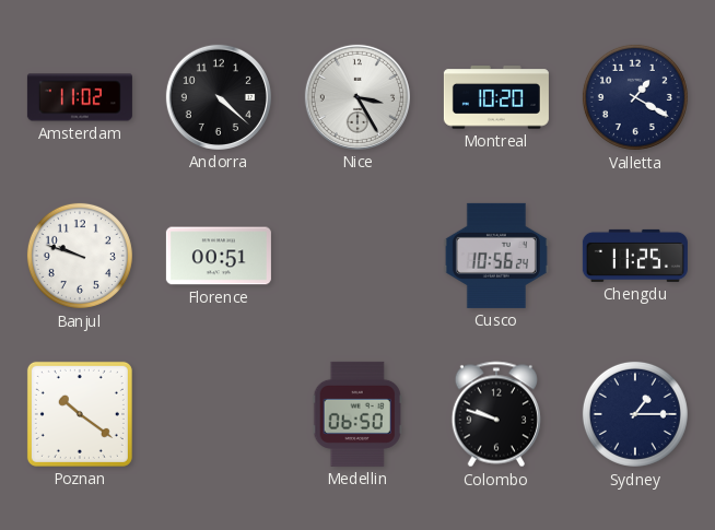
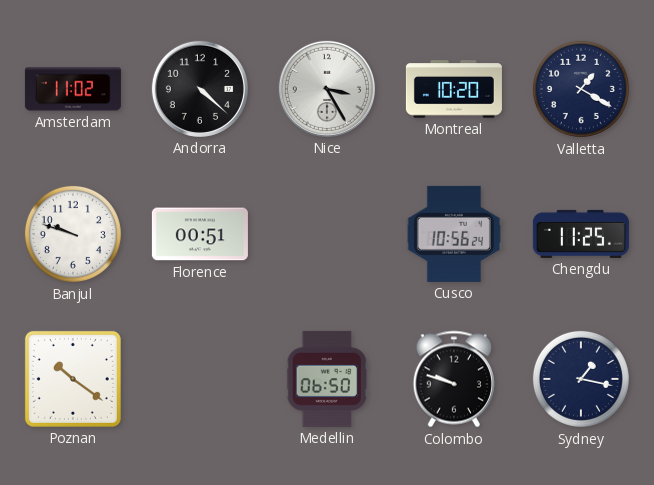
Sydney: 1:15 -> 1:17
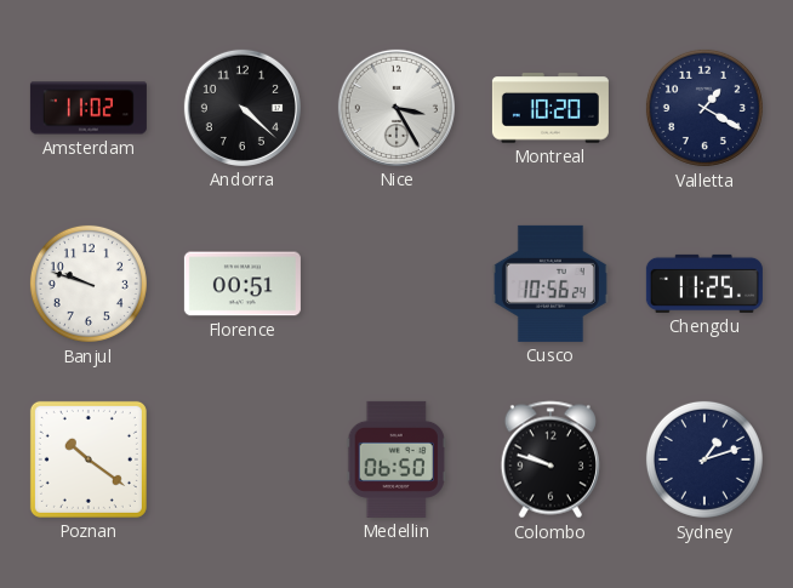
Sydney: 1:17 -> 1:12
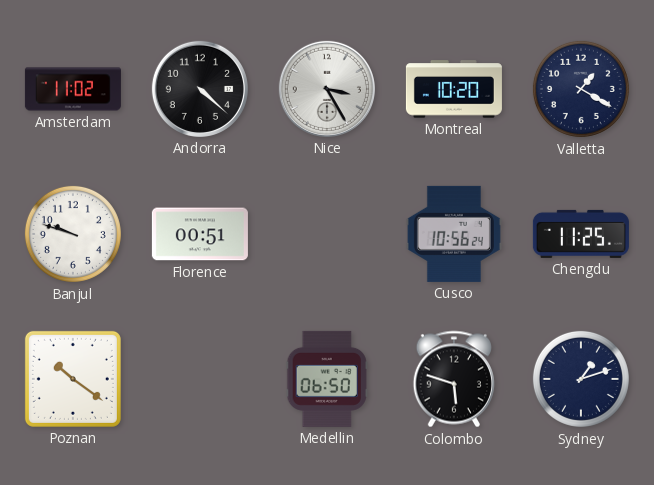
Colombo: 9:48 -> 5:48
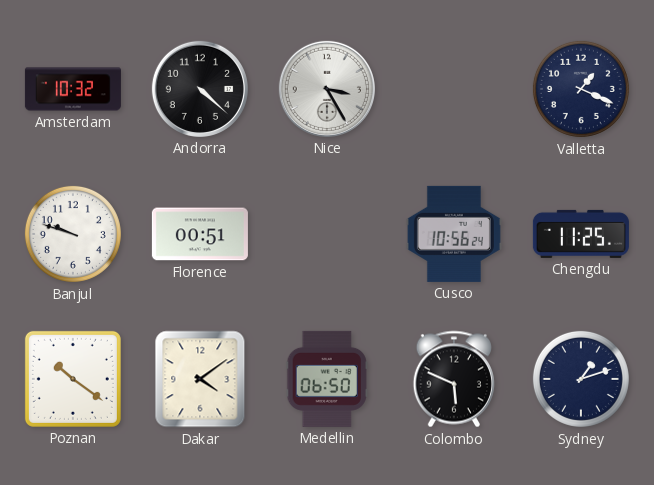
Amsterdam: 11:02 -> 10:32
Montreal: 10:20 -> none
Valletta: 1:20 -> 1:19
Dakar: none -> 4:09
Colombo: 5:48 -> 5:49
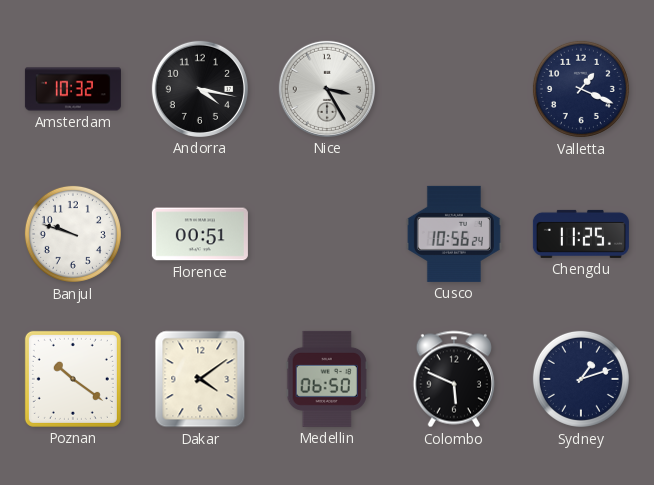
Andorra: 4:22 -> 4:17
